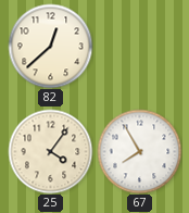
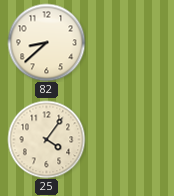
82: 12:38 -> 8:38
67: 7:55 -> none
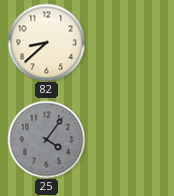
25 dial: cream -> grey
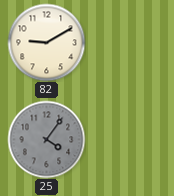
82: 8:38 -> 9:10
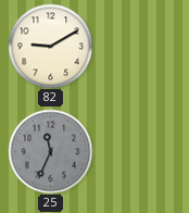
25: 4:06 -> 11:34
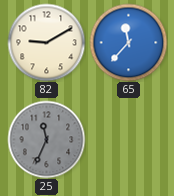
65: none -> 11:37
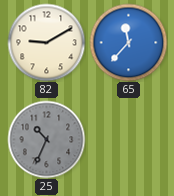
25: 11:34 -> 10:34
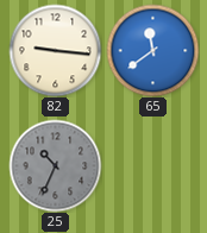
82: 9:10 -> 9:16
65: 11:37 -> 11:39
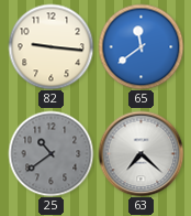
25: 10:34 -> 10:39
63: none -> 7:22
